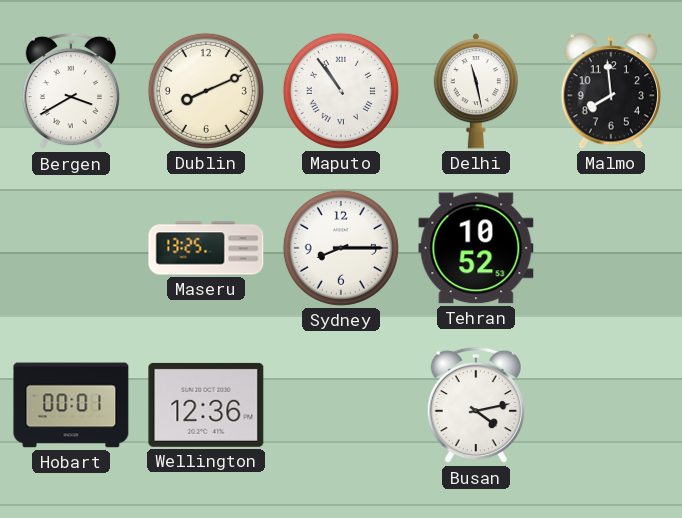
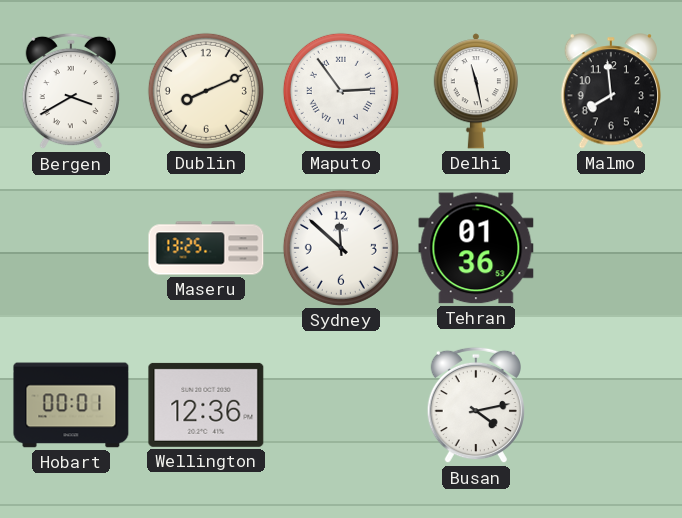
Maputo: 10:54 -> 2:54
Sydney: 8:15 -> 11:52
Tehran: 10:52 -> 01:36
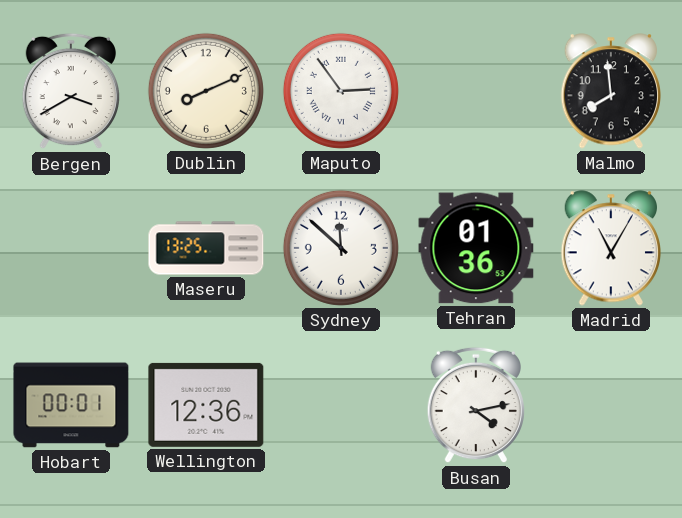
Delhi: 11:28 -> none
Madrid: none -> 11:05
